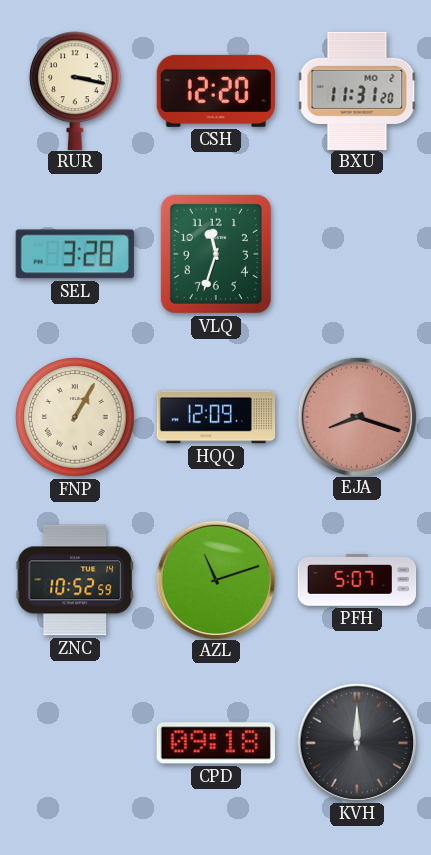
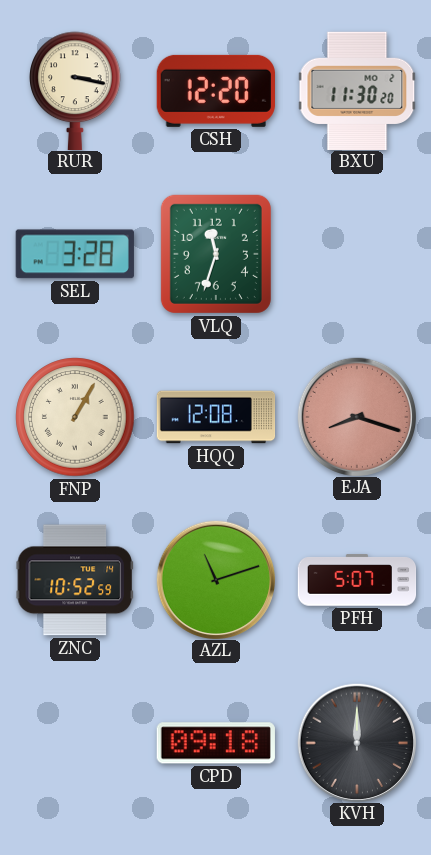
BXU: 11:31 -> 11:30
HQQ: 12:09 -> 12:08
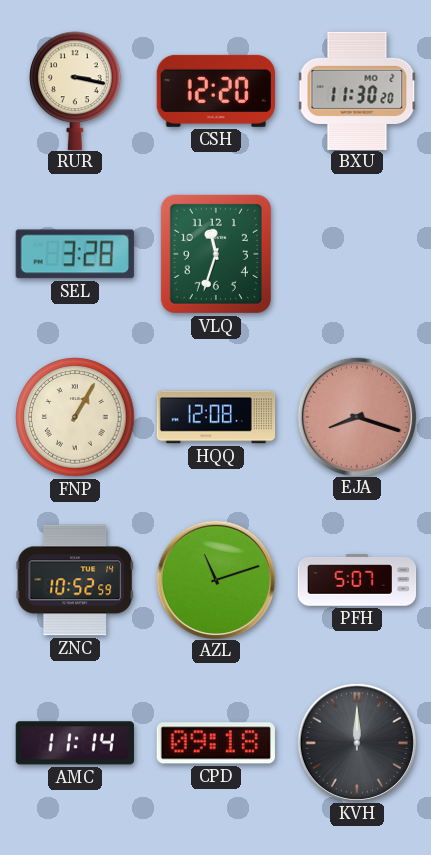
AMC: none -> 11:14
